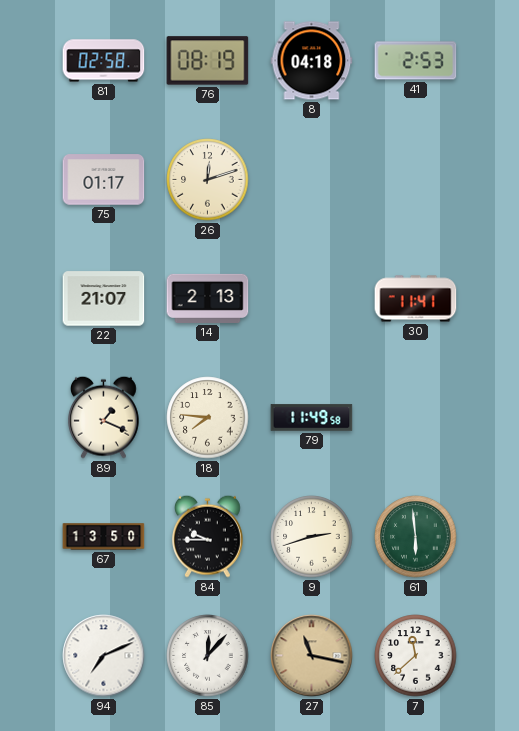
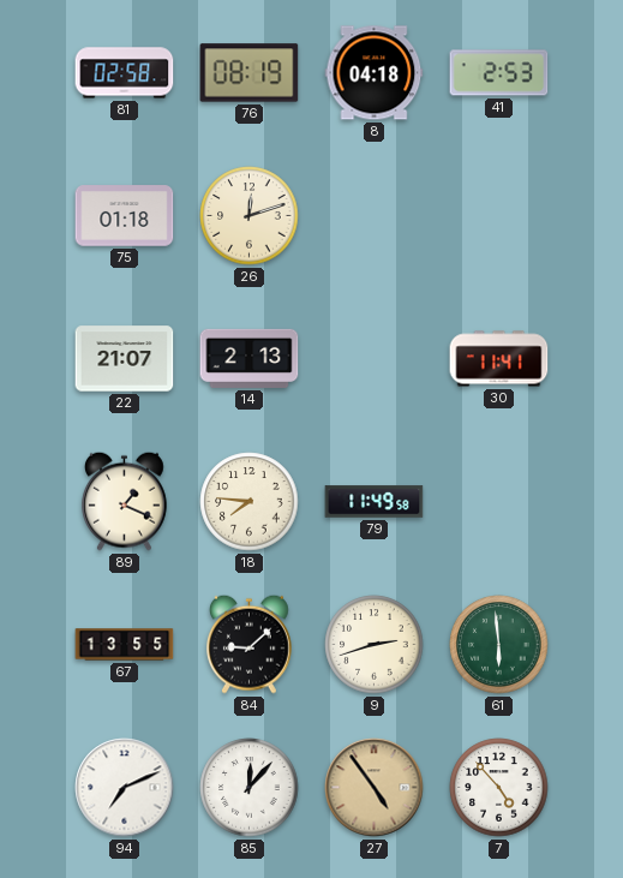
75: 01:17 -> 01:18
67: 13:50 -> 13:55
84: 9:45 -> 9:08
27: 11:17 -> 4:54
7: 11:38 -> 4:53
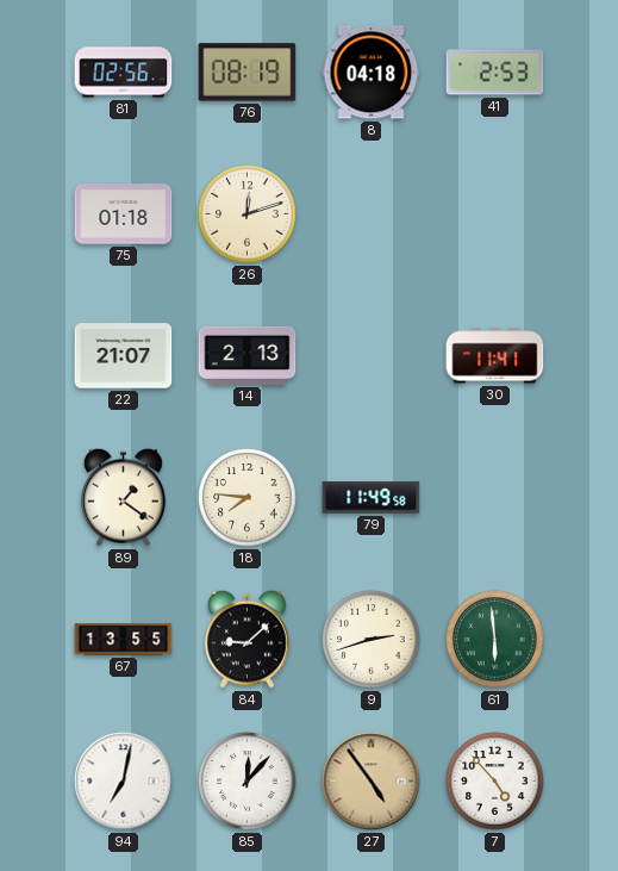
81: 02:58 -> 02:56
89: 1:19 -> 1:21
94: 7:11 -> 7:02
